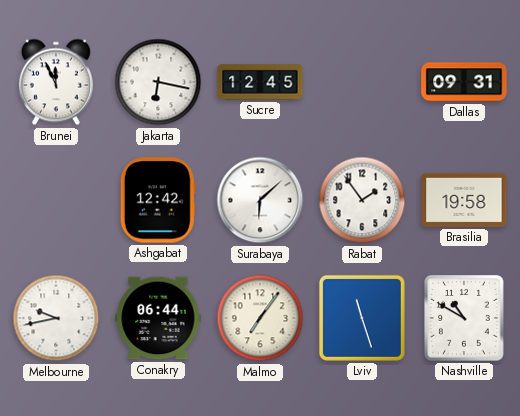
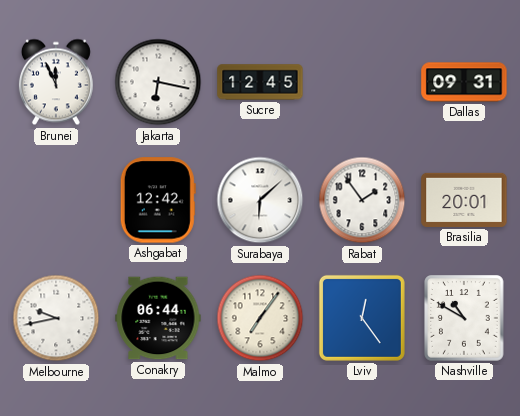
Brasilia: 19:58 -> 20:01
Lviv: 11:27 -> 12:24
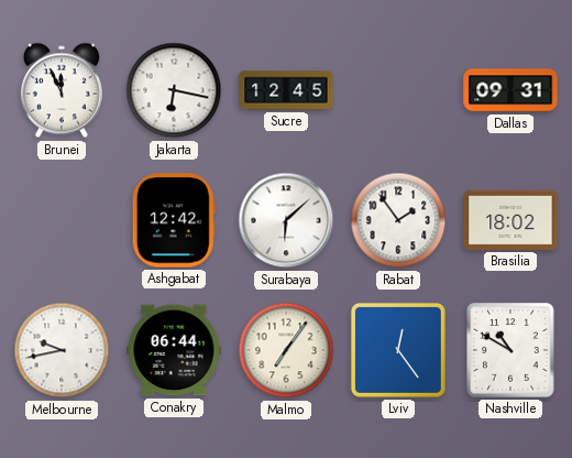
Brasilia: 20:01 -> 18:02
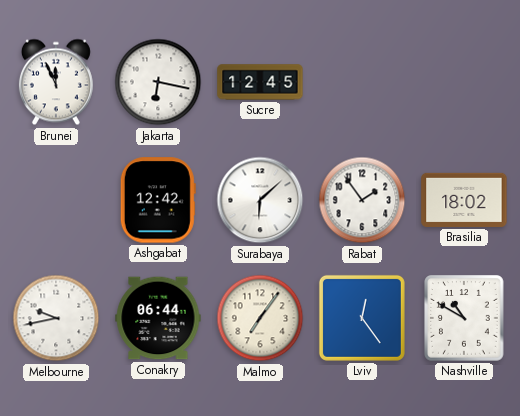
Dallas: 09:31 -> none
